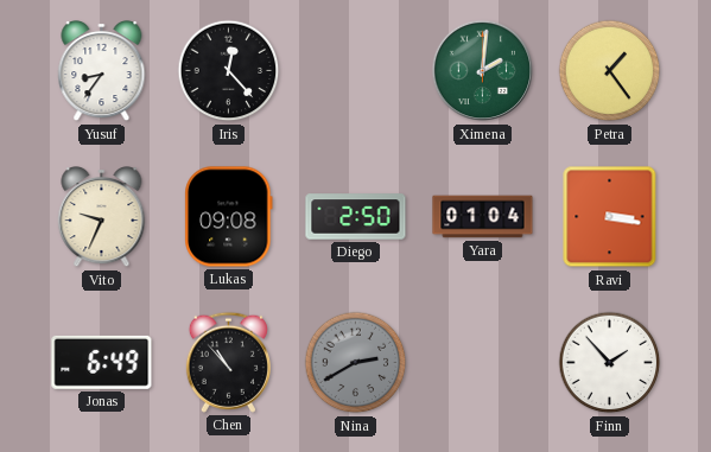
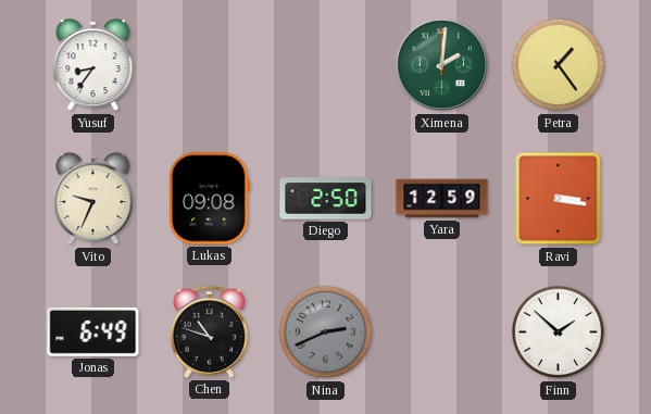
Iris: 12:23 -> none
Yara: 01:04 -> 12:59
Chen: 10:53 -> 10:48
Nina: 2:40 -> 2:41
Finn: 1:53 -> 1:52
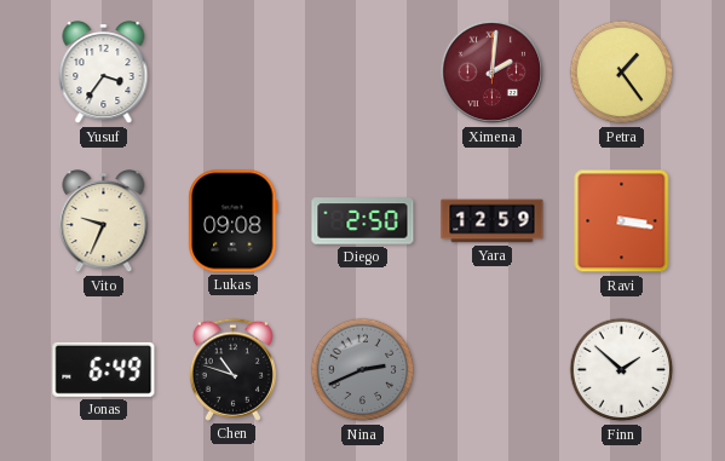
Yusuf: 8:36 -> 3:36
Ximena dial: green -> burgundy
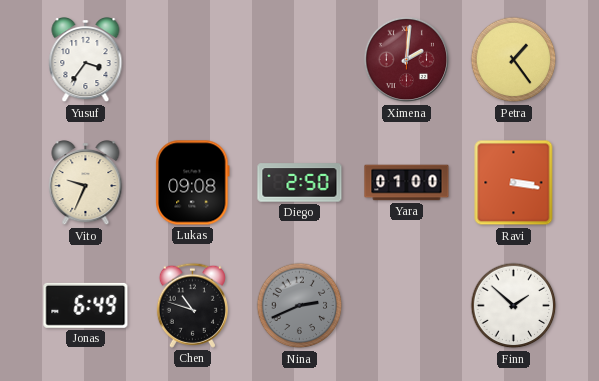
Yara: 12:59 -> 01:00
